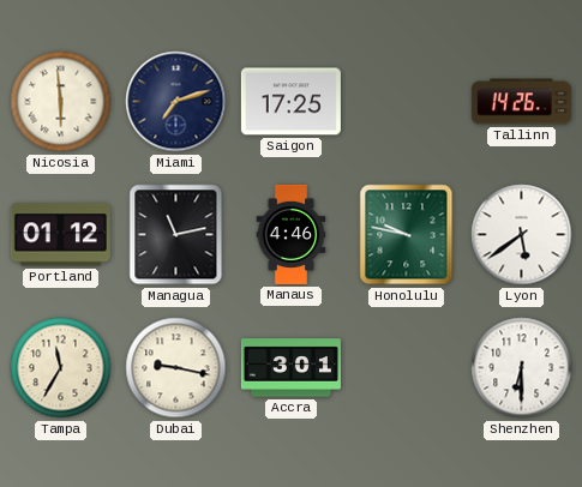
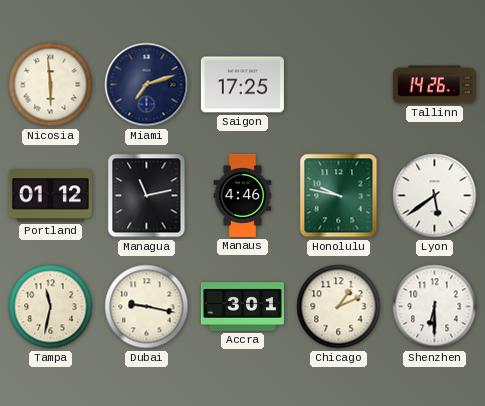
Tampa: 11:35 -> 11:32
Chicago: none -> 1:11
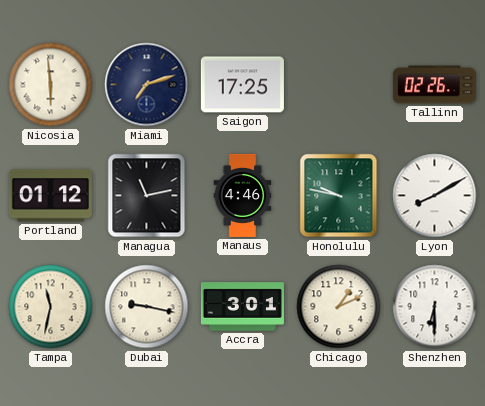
Tallinn: 14:26 -> 02:26
Lyon: 5:39 -> 8:10
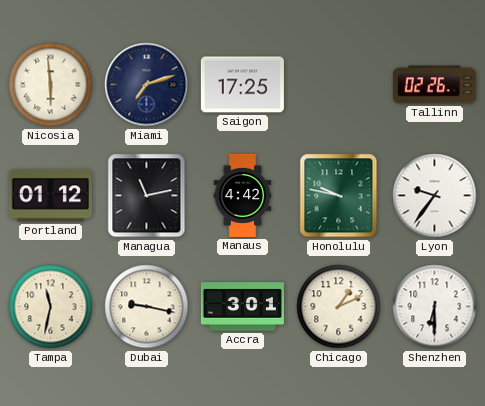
Manaus: 4:46 -> 4:42
Lyon: 8:10 -> 9:36
